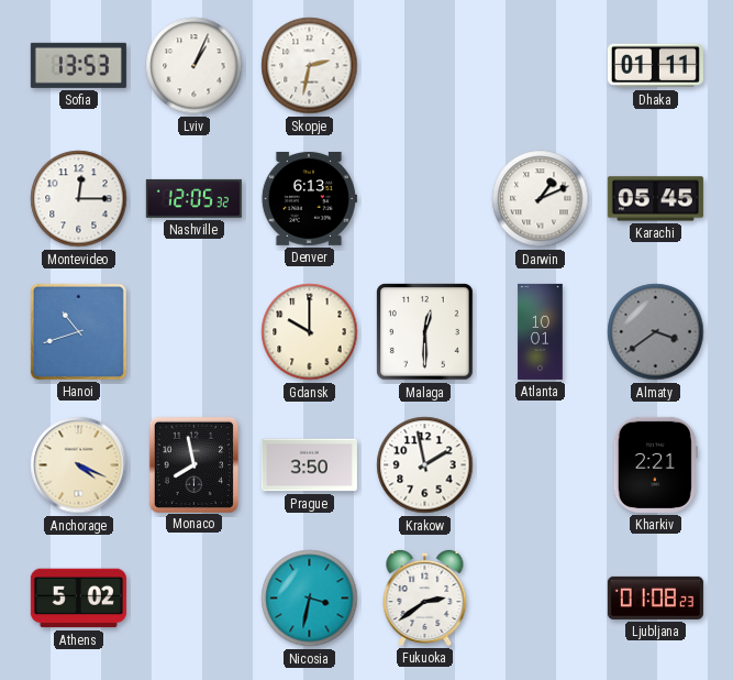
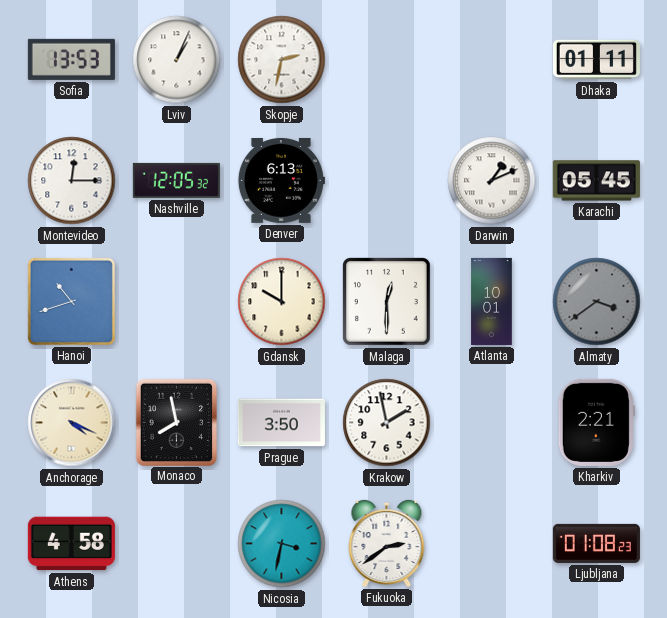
Athens: 5:02 -> 4:58
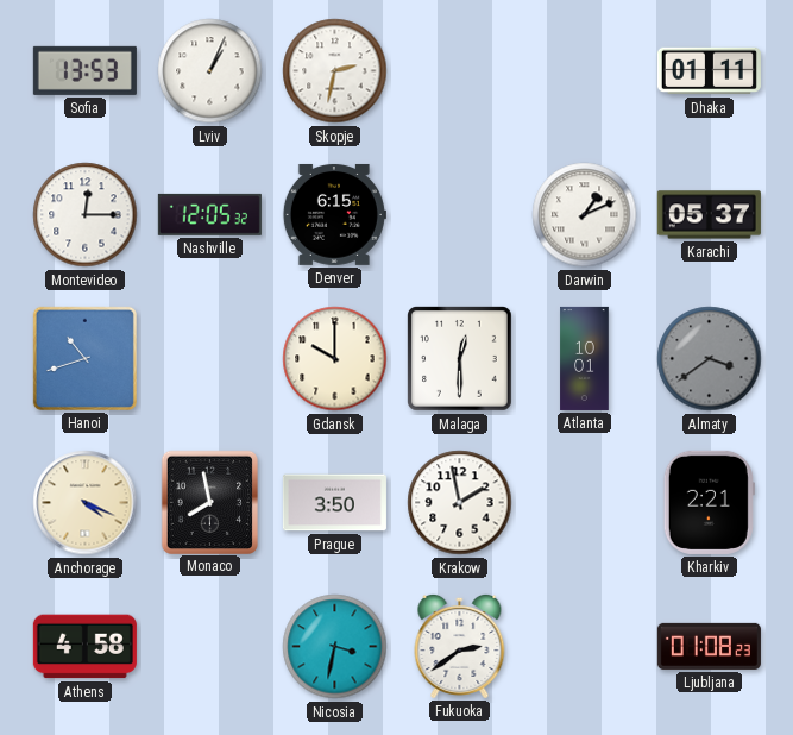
Denver: 6:13 -> 6:15
Karachi: 05:45 -> 05:37
